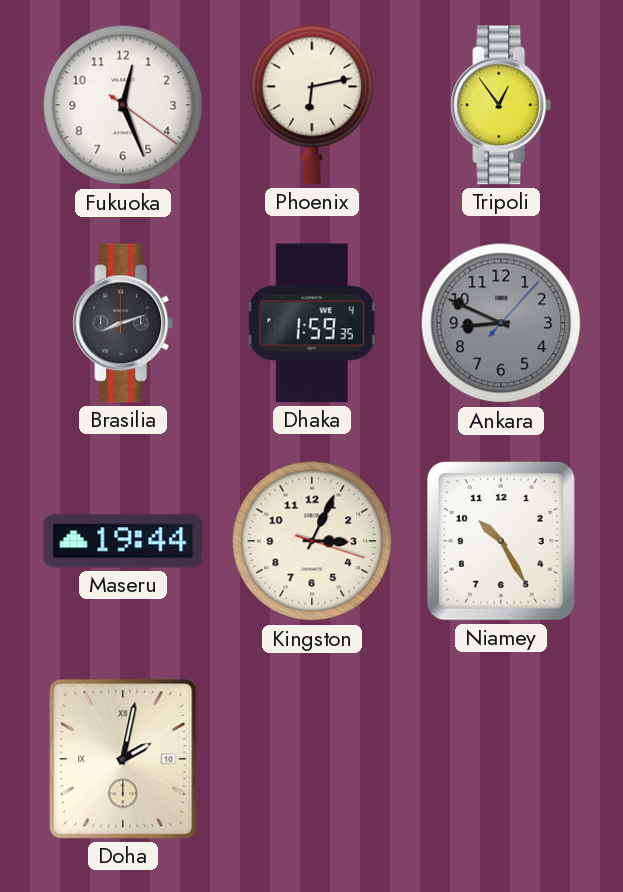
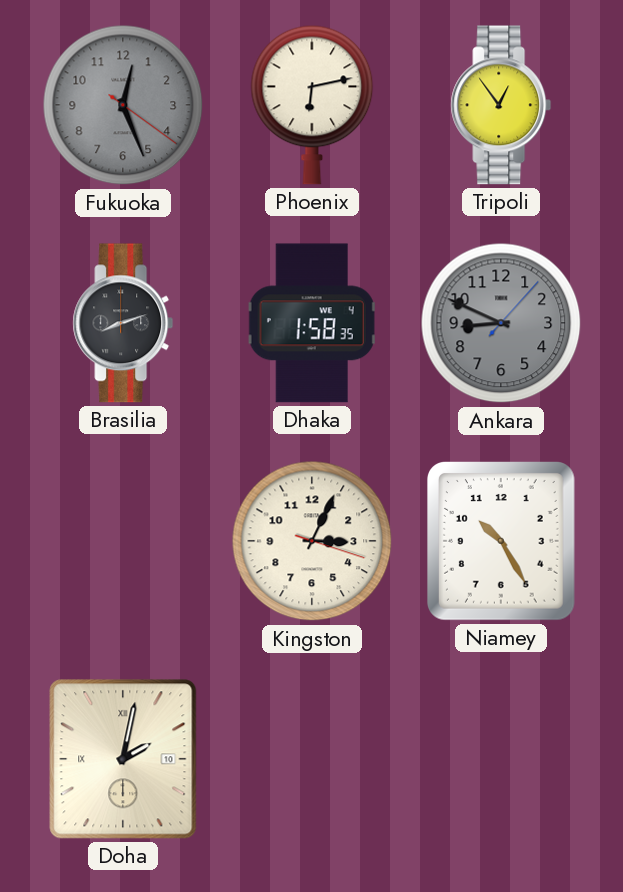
Fukuoka dial: white -> grey
Dhaka: 1:59 -> 1:58
Maseru: 19:44 -> none
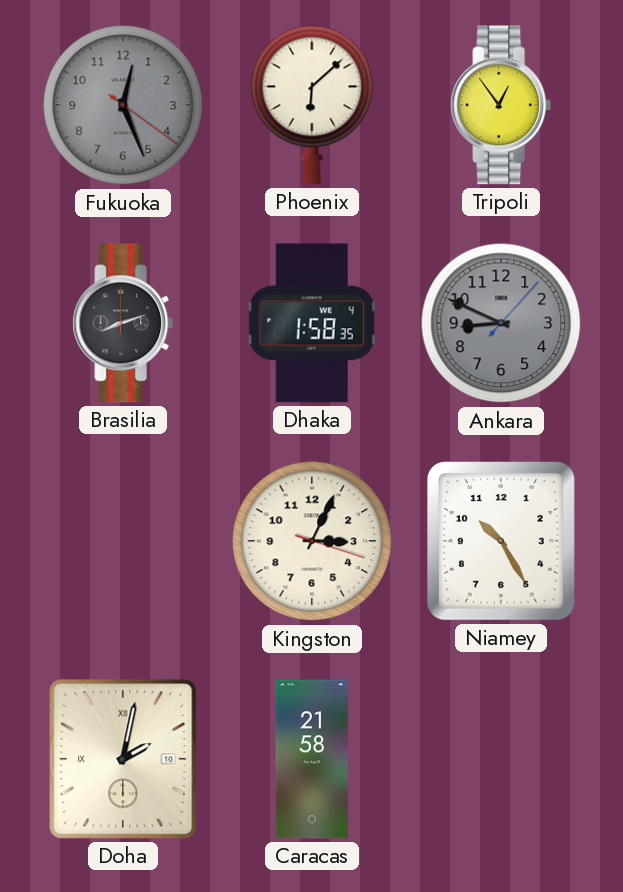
Phoenix: 6:13 -> 6:08
Caracas: none -> 21:58
